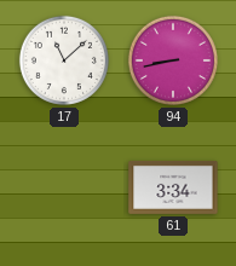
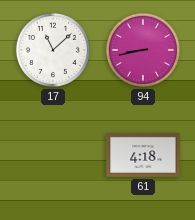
61: 3:34 -> 4:18
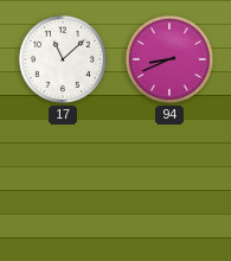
94: 8:43 -> 8:41
61: 4:18 -> none
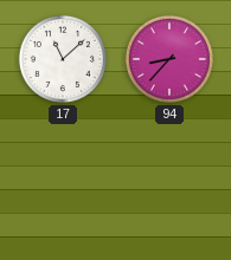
94: 8:41 -> 8:37
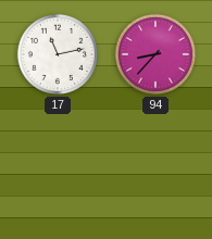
17: 11:08 -> 11:13
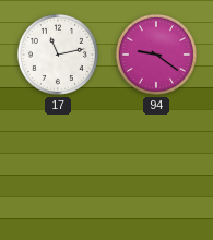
94: 8:37 -> 9:21
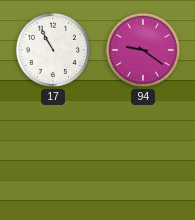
17: 11:13 -> 10:55
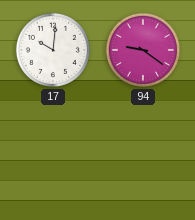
17: 10:55 -> 10:01
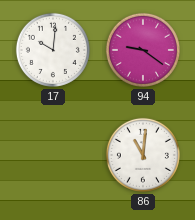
86: none -> 11:01
